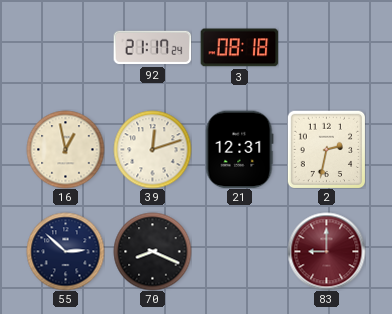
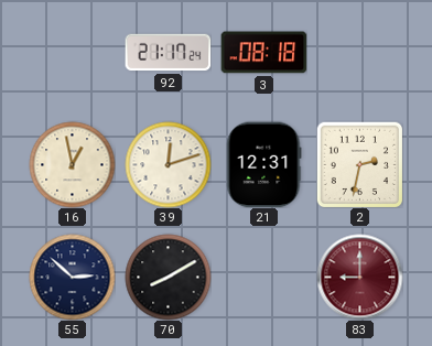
70: 8:19 -> 8:10
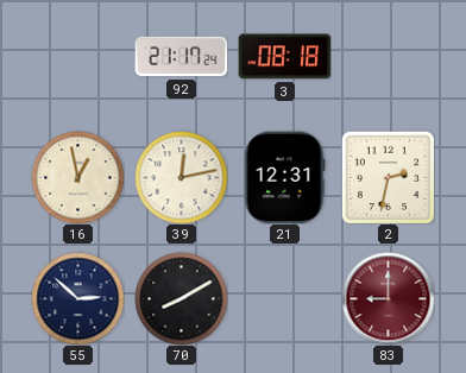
39: 12:12 -> 12:13
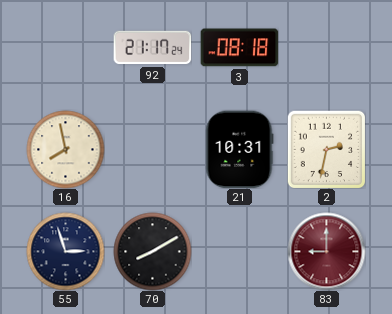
16: 12:58 -> 7:58
39: 12:13 -> none
21: 12:31 -> 10:31
55: 2:52 -> 2:57
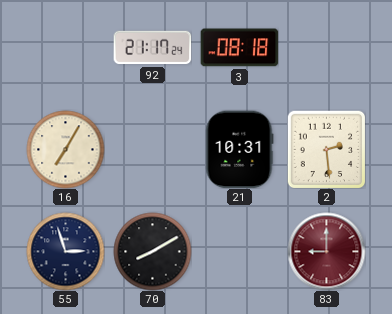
16: 7:58 -> 7:05
2: 2:32 -> 2:29
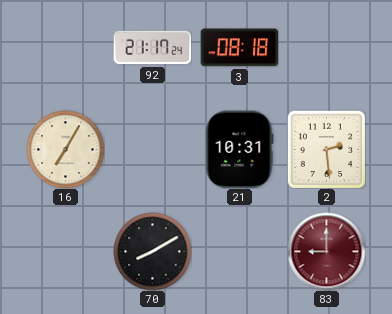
55: 2:57 -> none
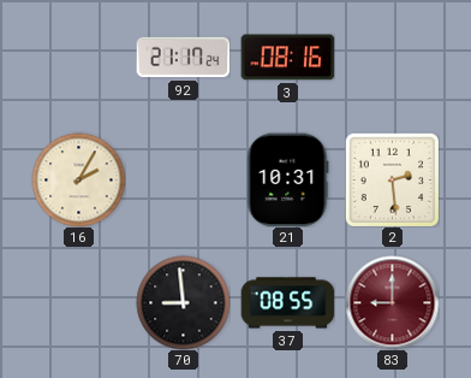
3: 08:18 -> 08:16
16: 7:05 -> 2:05
70: 8:10 -> 8:59
37: none -> 08:55
